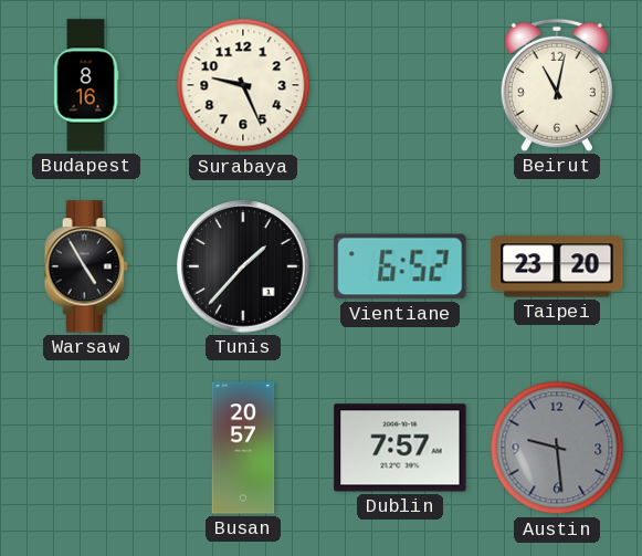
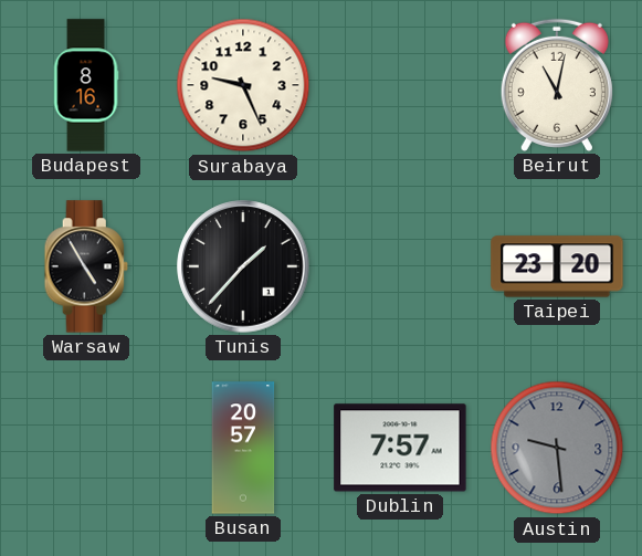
Vientiane: 6:52 -> none
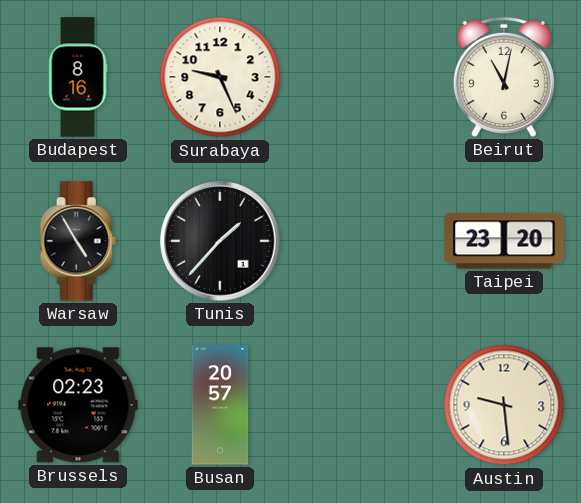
Brussels: none -> 02:23
Dublin: 7:57 -> none
Austin dial: grey -> cream
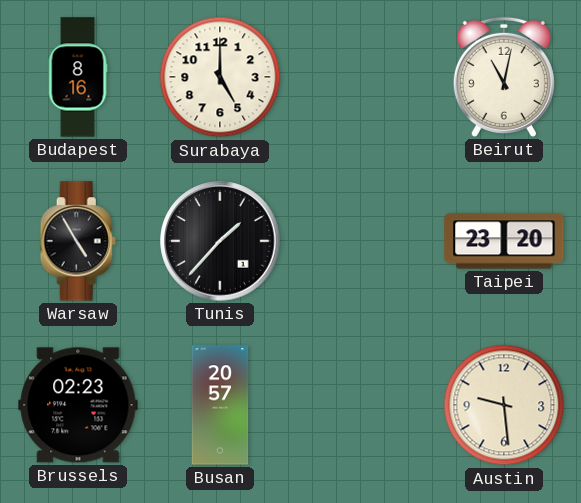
Surabaya: 9:26 -> 5:00
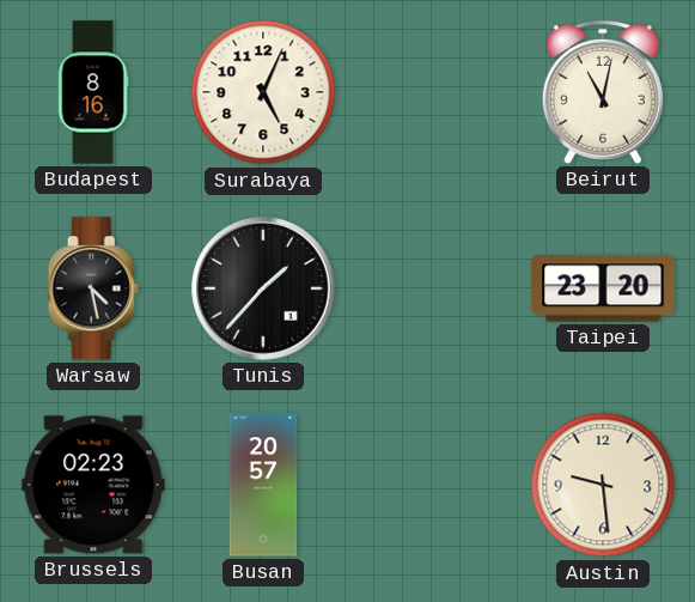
Surabaya: 5:00 -> 5:04
Warsaw: 4:55 -> 4:28
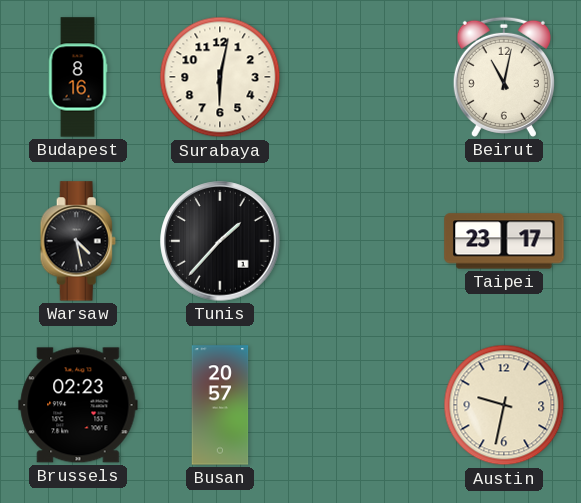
Surabaya: 5:04 -> 6:02
Taipei: 23:20 -> 23:17
Austin: 9:29 -> 9:32
